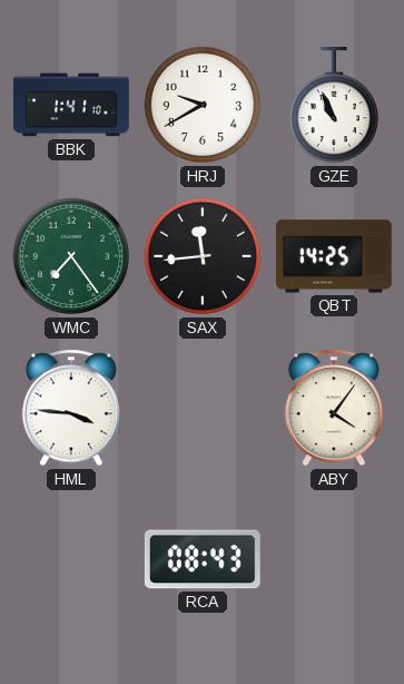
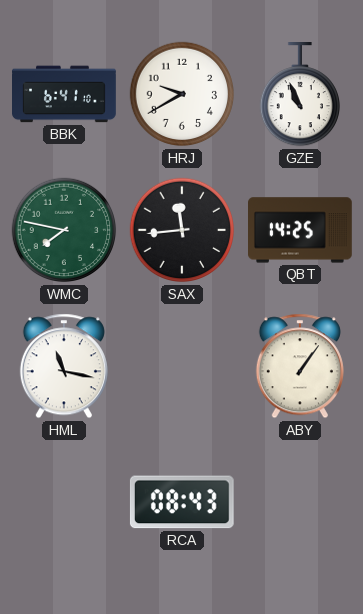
BBK: 1:41 -> 6:41
WMC: 7:24 -> 7:47
HML: 3:46 -> 11:17
ABY: 4:06 -> 1:06
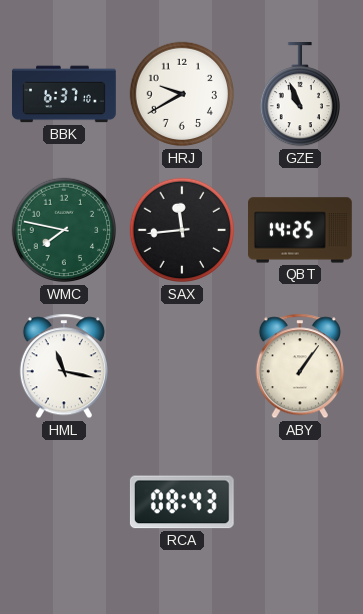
BBK: 6:41 -> 6:37
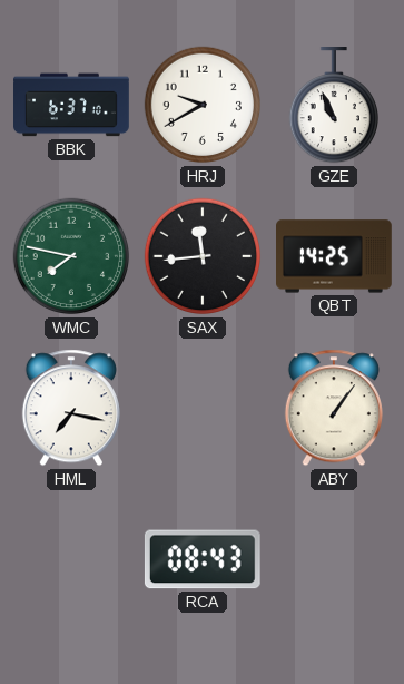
HML: 11:17 -> 7:17
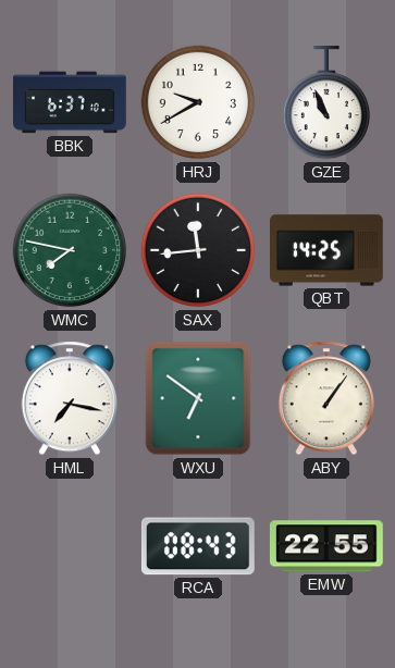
WXU: none -> 6:51
EMW: none -> 22:55
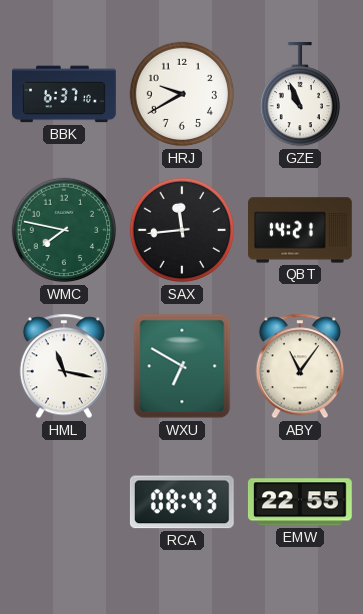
QBT: 14:25 -> 14:21
HML: 7:17 -> 11:17
WXU: 6:51 -> 6:50
ABY: 1:06 -> 11:06
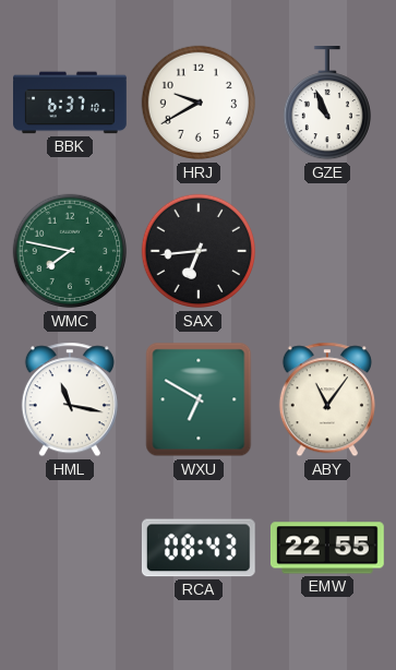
SAX: 11:44 -> 6:44
QBT: 14:21 -> none
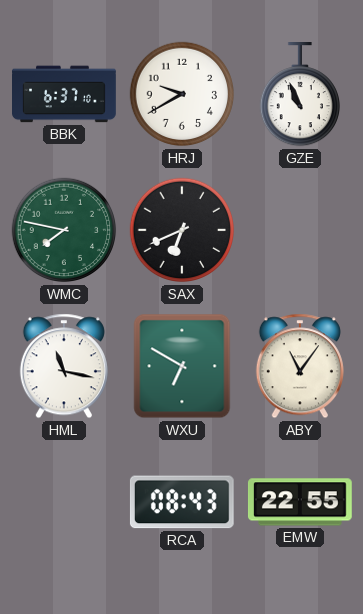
SAX: 6:44 -> 6:41
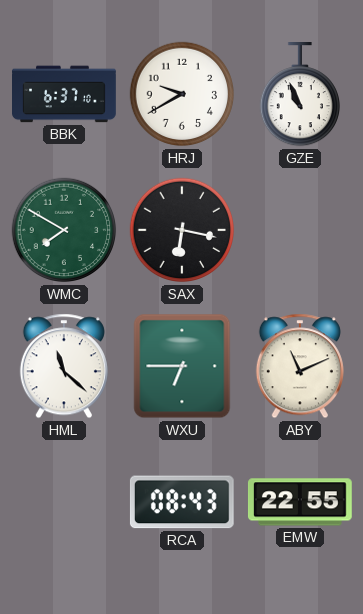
WMC: 7:47 -> 7:50
SAX: 6:41 -> 6:17
HML: 11:17 -> 11:22
WXU: 6:50 -> 6:45
ABY: 11:06 -> 11:11
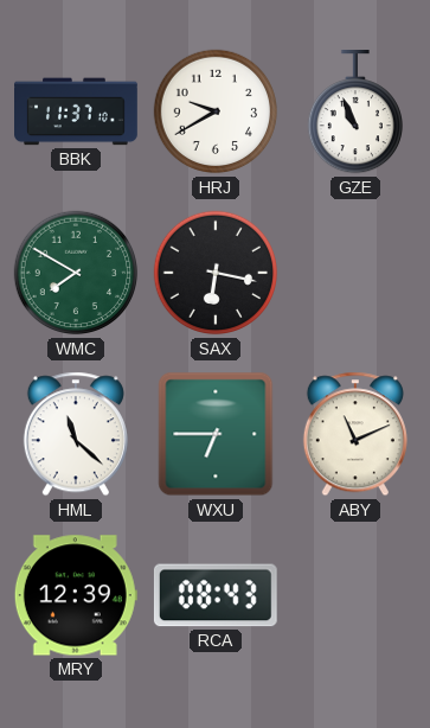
BBK: 6:37 -> 11:37
MRY: none -> 12:39
EMW: 22:55 -> none
